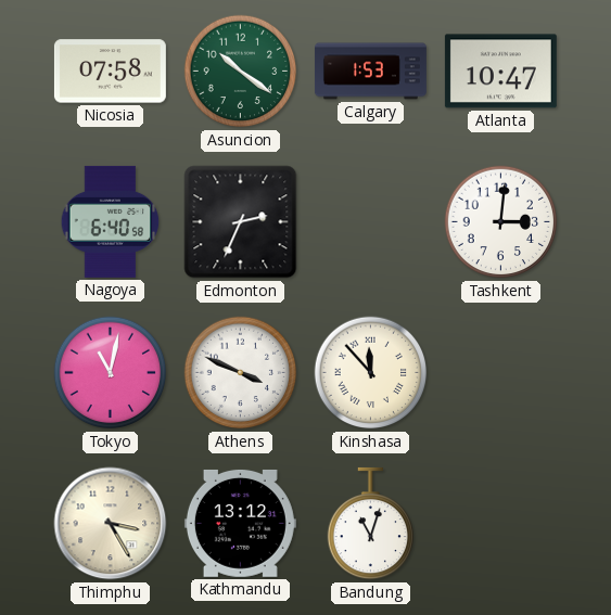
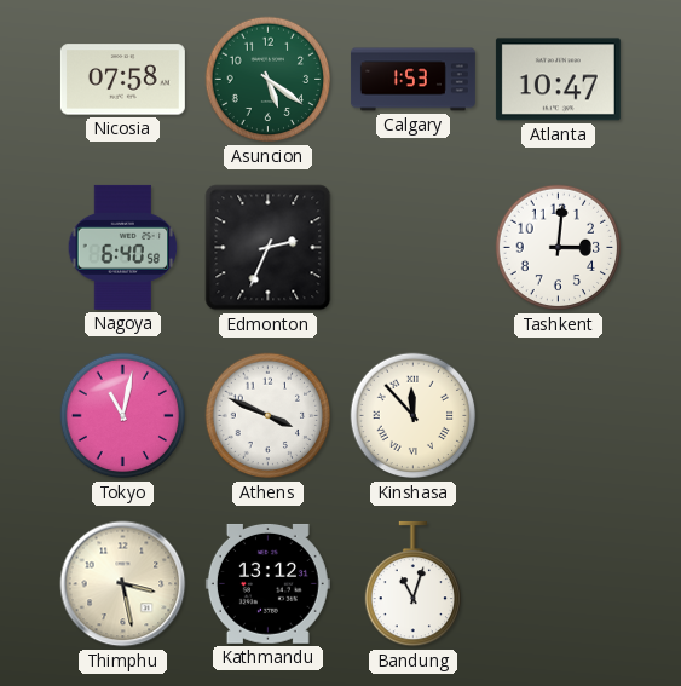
Asuncion: 10:21 -> 5:21
Thimphu: 3:25 -> 3:28
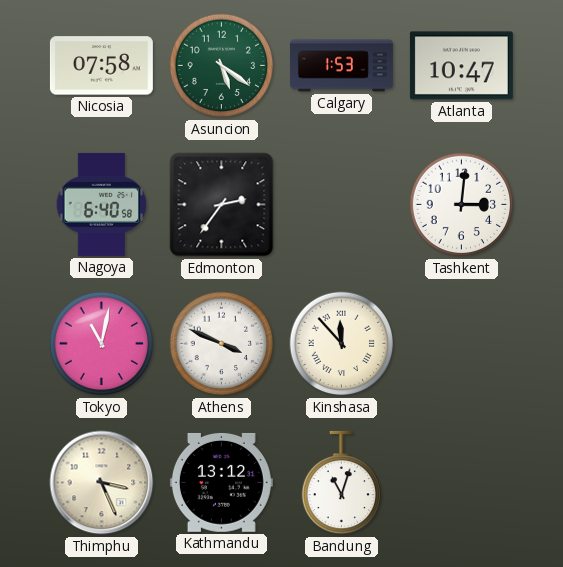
Edmonton: 2:34 -> 2:36
Thimphu: 3:28 -> 3:26
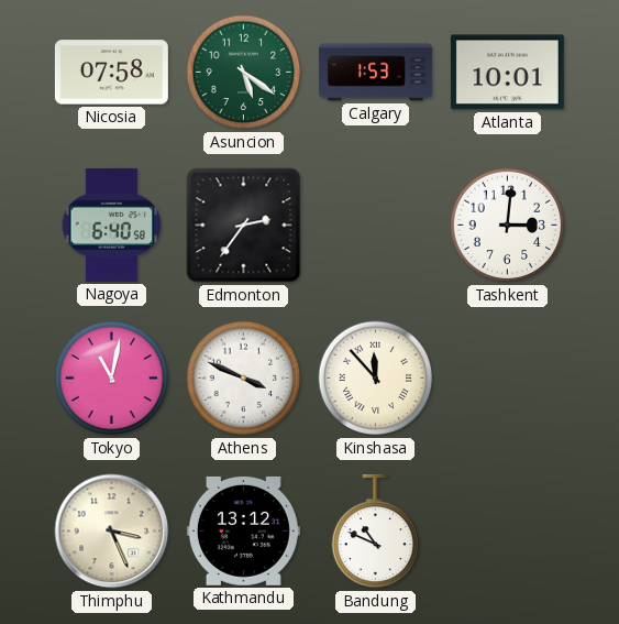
Atlanta: 10:47 -> 10:01
Bandung: 11:03 -> 10:49
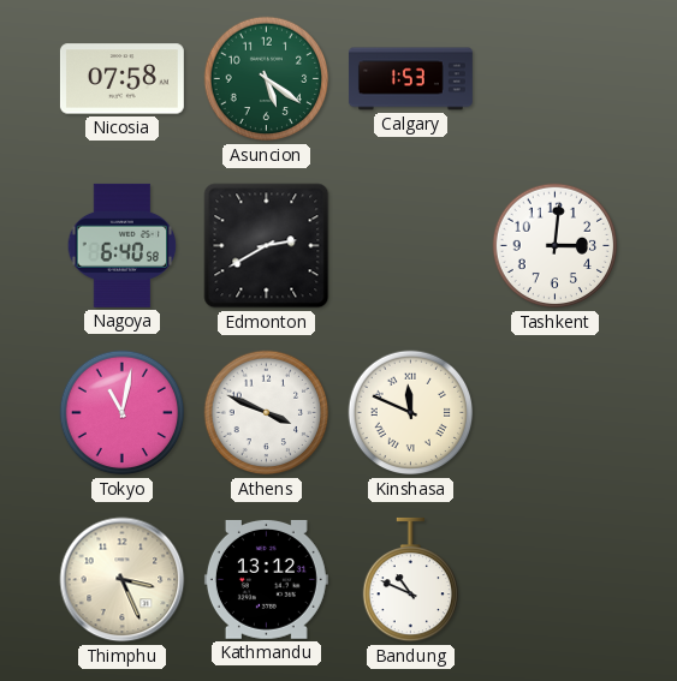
Atlanta: 10:01 -> none
Edmonton: 2:36 -> 2:40
Kinshasa: 11:53 -> 11:49
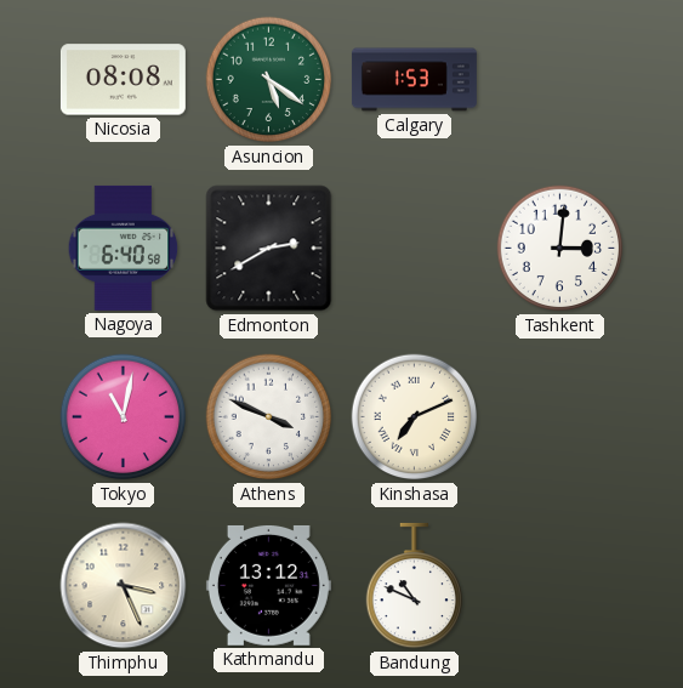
Nicosia: 07:58 -> 08:08
Kinshasa: 11:49 -> 7:11
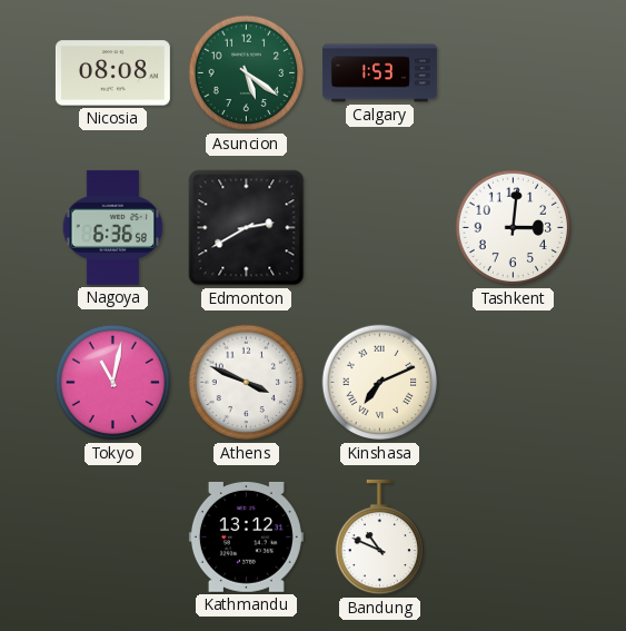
Nagoya: 6:40 -> 6:36
Thimphu: 3:26 -> none
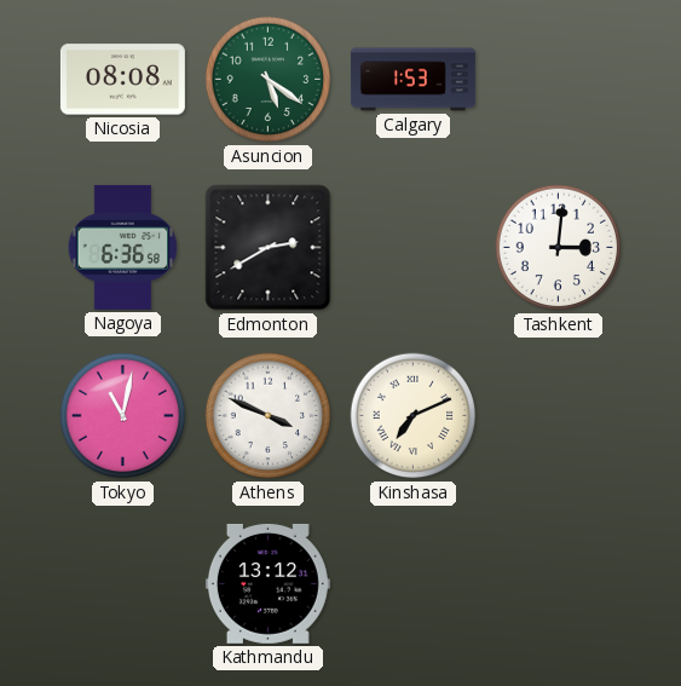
Bandung: 10:49 -> none
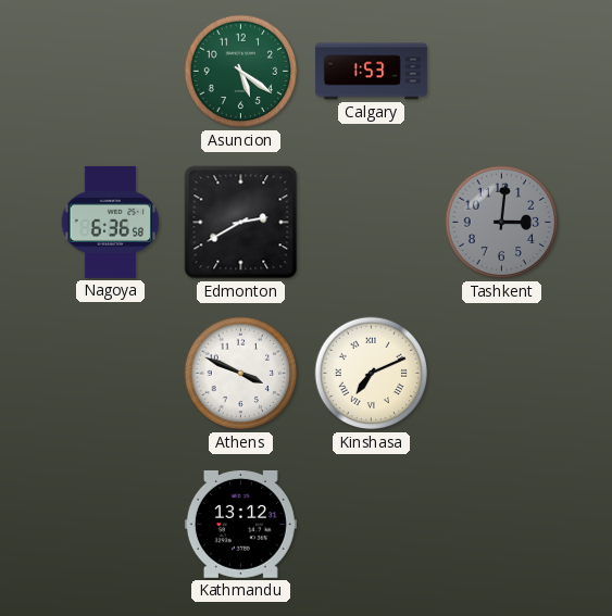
Nicosia: 08:08 -> none
Tashkent dial: white -> grey
Tokyo: 11:02 -> none
